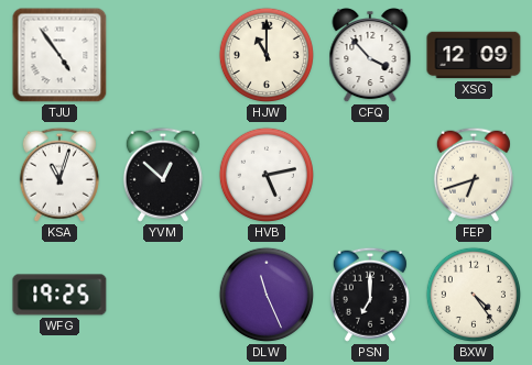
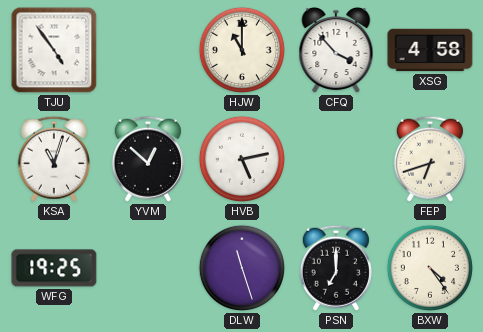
XSG: 12:09 -> 4:58
DLW: 11:26 -> 11:27
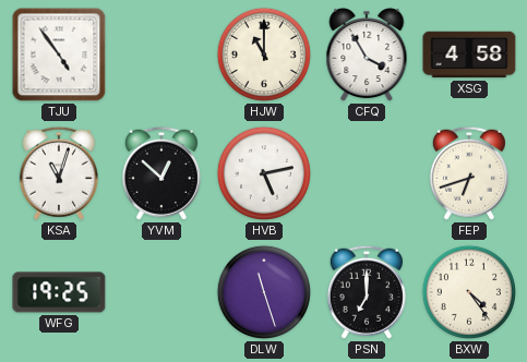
CFQ: 3:53 -> 3:55
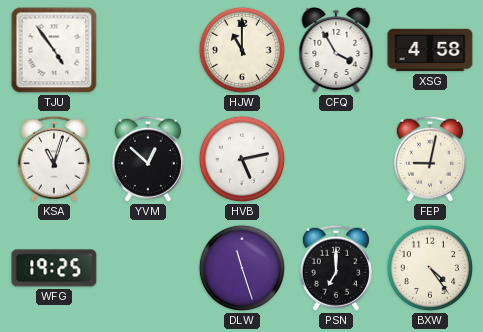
FEP: 6:42 -> 9:02
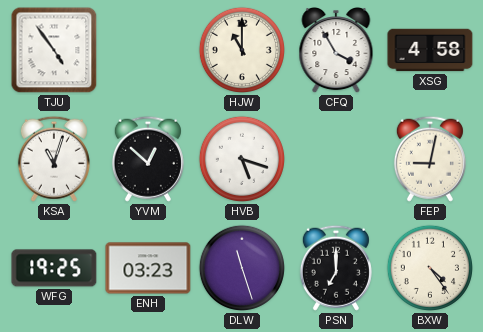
HVB: 5:13 -> 5:18
ENH: none -> 03:23
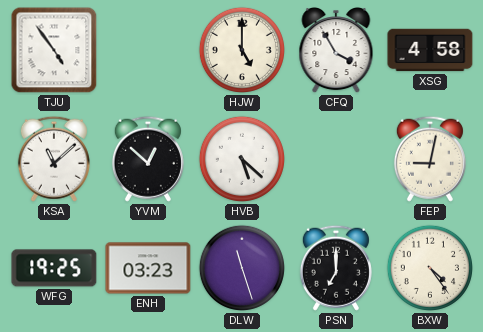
HJW: 11:00 -> 5:00
KSA: 11:03 -> 11:08
HVB: 5:18 -> 5:22
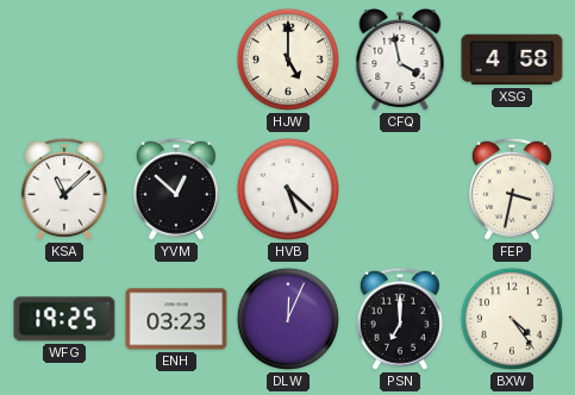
TJU: 4:54 -> none
CFQ: 3:55 -> 3:58
FEP: 9:02 -> 3:32
DLW: 11:27 -> 12:04
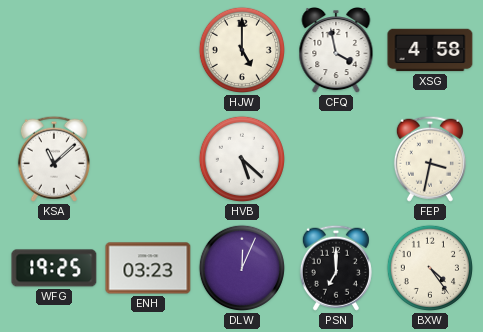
YVM: 12:52 -> none
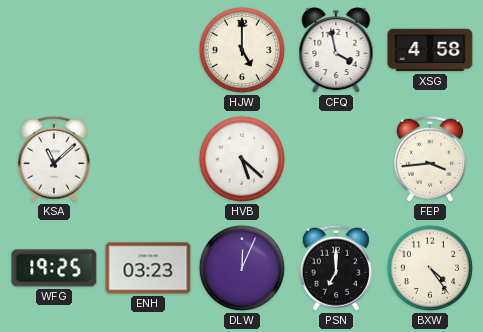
FEP: 3:32 -> 3:44
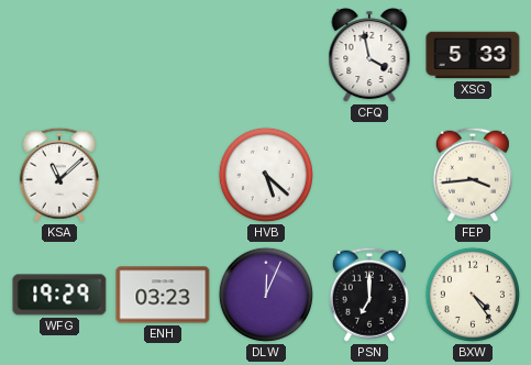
HJW: 5:00 -> none
XSG: 4:58 -> 5:33
WFG: 19:25 -> 19:29
